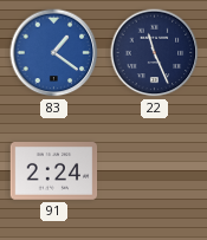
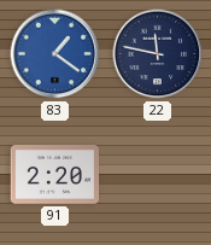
22: 11:26 -> 11:47
91: 2:24 -> 2:20
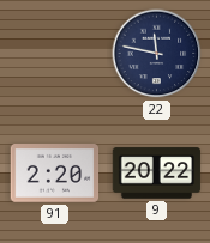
83: 1:21 -> none
9: none -> 20:22
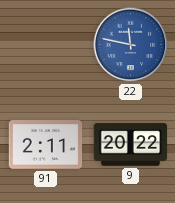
22 dial: navy -> blue
91: 2:20 -> 2:11
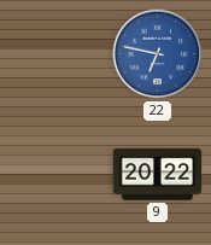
22: 11:47 -> 6:47
91: 2:11 -> none
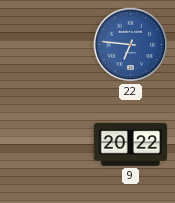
22: 6:47 -> 6:46
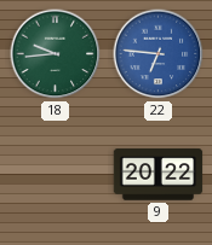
18: none -> 9:44
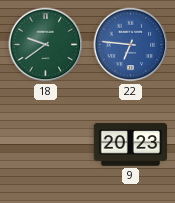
18: 9:44 -> 9:39
9: 20:22 -> 20:23
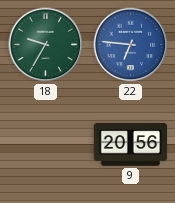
18: 9:39 -> 9:35
9: 20:23 -> 20:56
